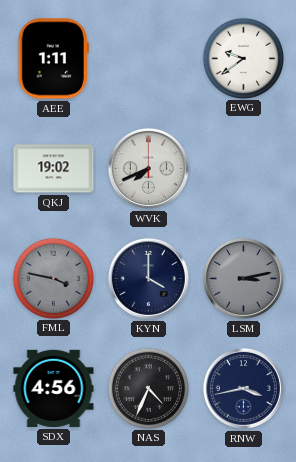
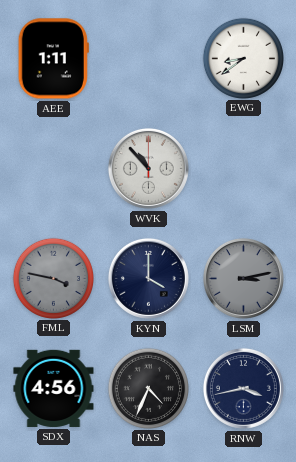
EWG: 9:39 -> 8:39
QKJ: 19:02 -> none
WVK: 7:41 -> 10:53
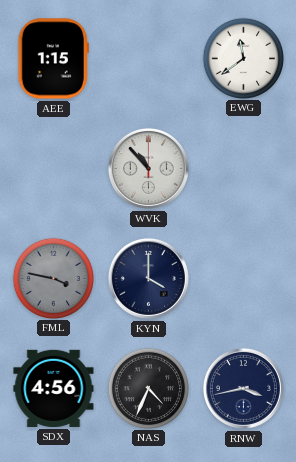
AEE: 1:11 -> 1:15
EWG: 8:39 -> 11:39
LSM: 3:13 -> none
